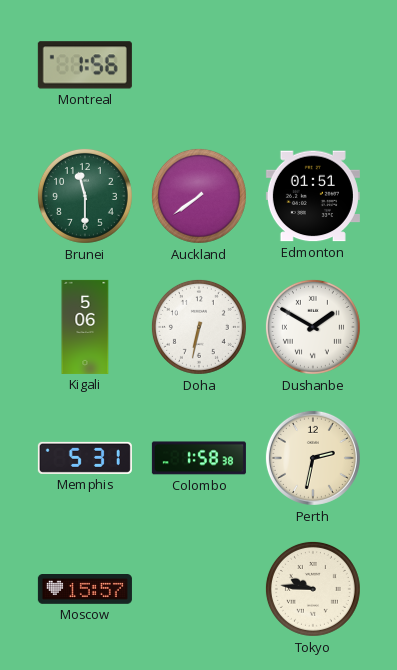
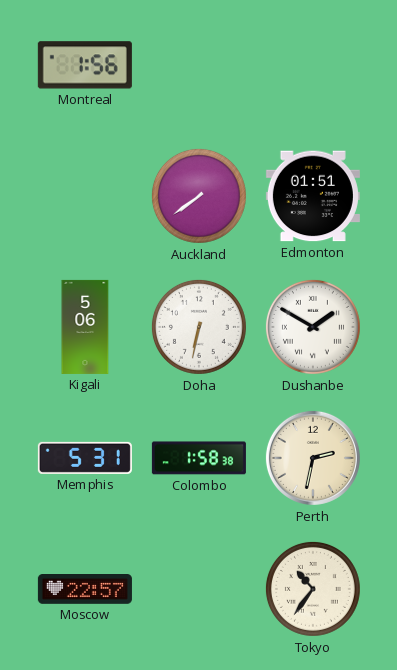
Brunei: 11:30 -> none
Moscow: 15:57 -> 22:57
Tokyo: 9:46 -> 10:36
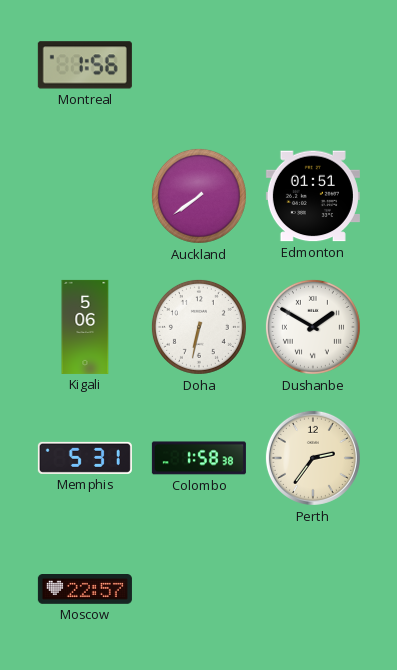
Perth: 2:32 -> 2:36
Tokyo: 10:36 -> none
